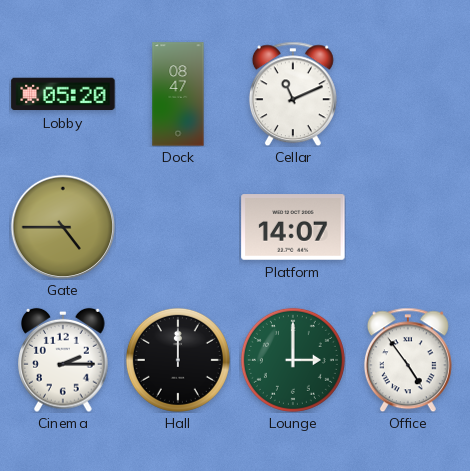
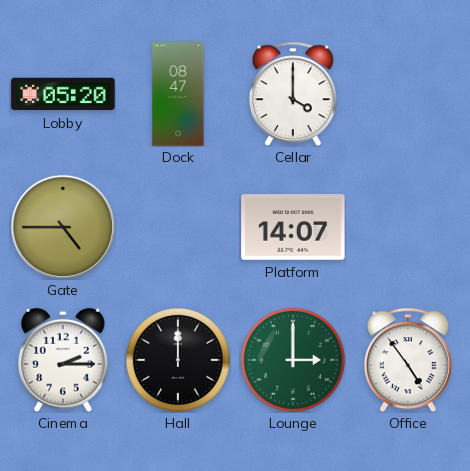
Cellar: 11:11 -> 4:00
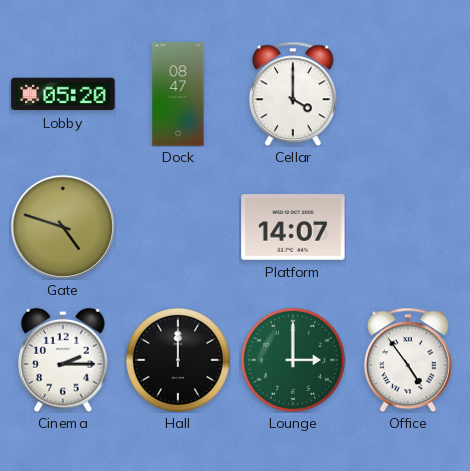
Gate: 4:45 -> 4:48
